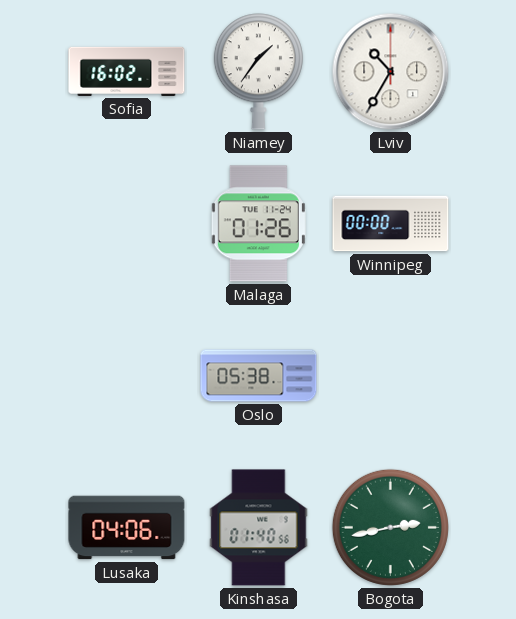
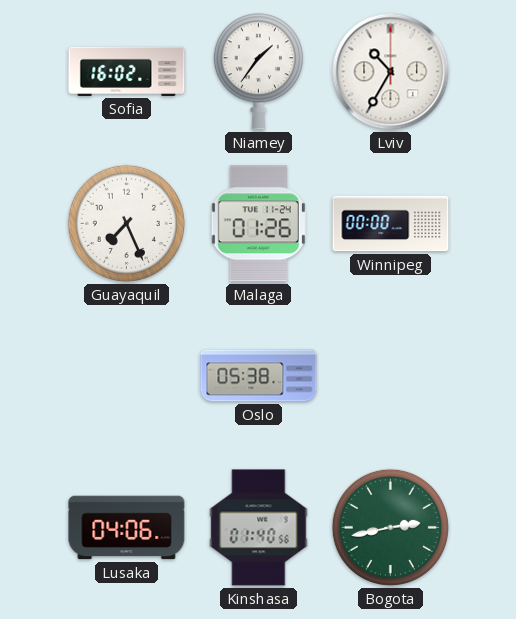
Guayaquil: none -> 7:26
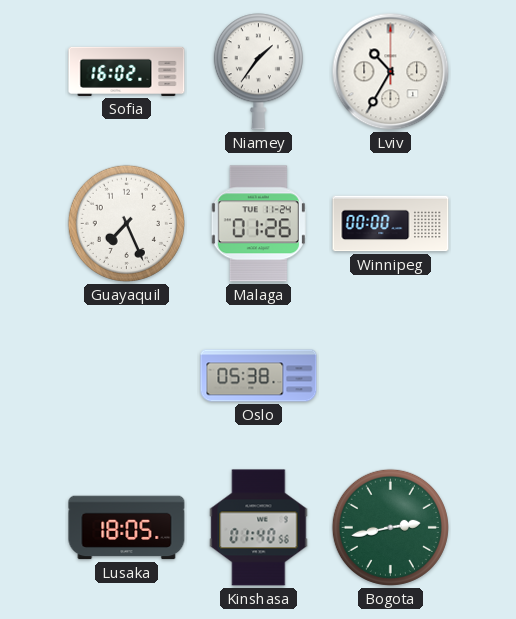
Lusaka: 04:06 -> 18:05
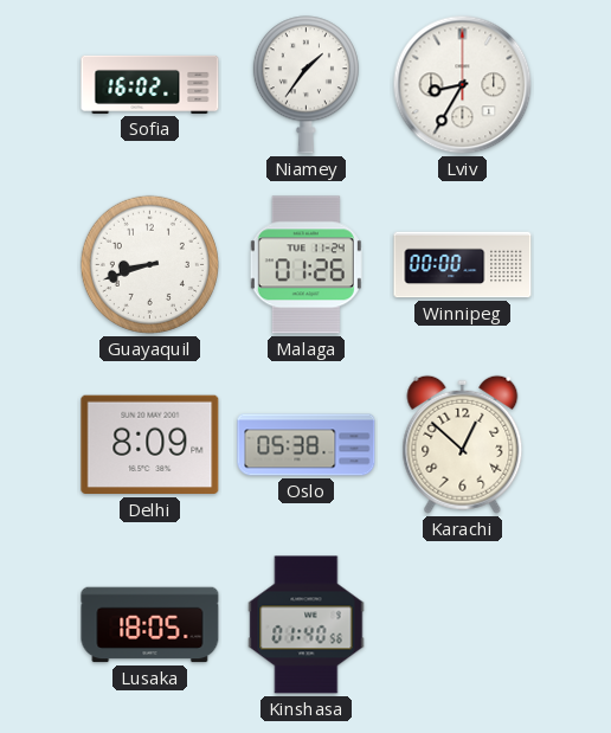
Lviv: 10:35 -> 8:35
Guayaquil: 7:26 -> 8:42
Delhi: none -> 8:09
Karachi: none -> 12:52
Bogota: 2:43 -> none
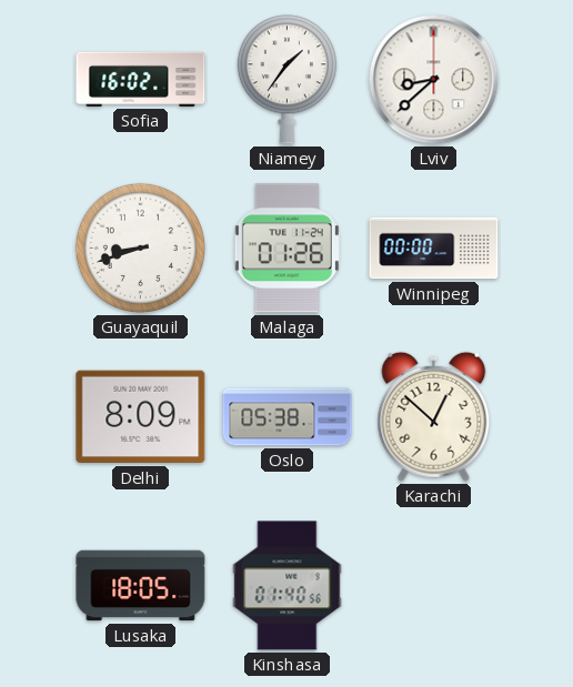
Lviv: 8:35 -> 8:38
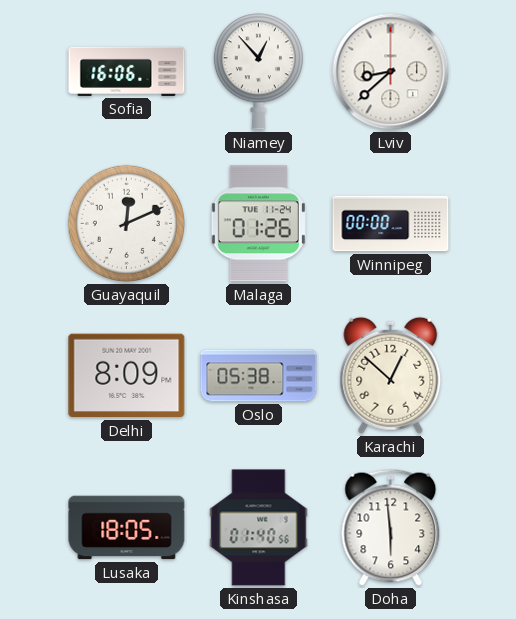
Sofia: 16:02 -> 16:06
Niamey: 1:36 -> 12:53
Guayaquil: 8:42 -> 12:11
Doha: none -> 5:59
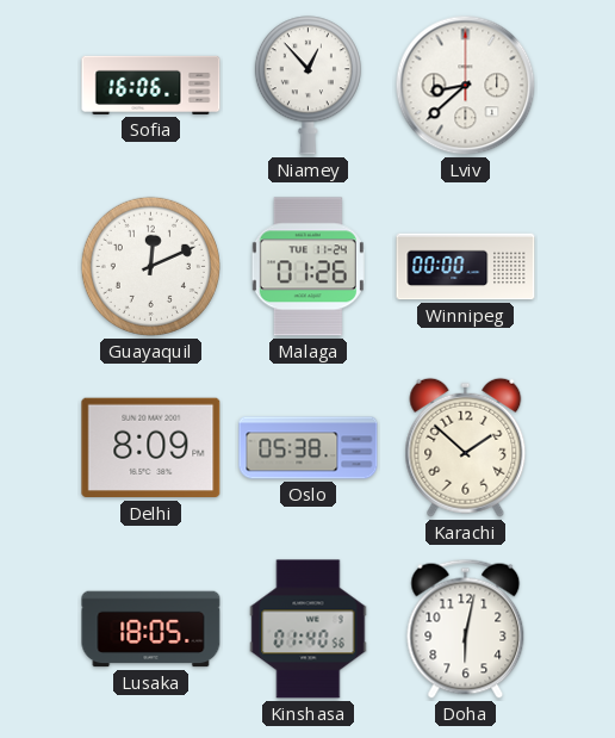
Karachi: 12:52 -> 1:52
Doha: 5:59 -> 6:02
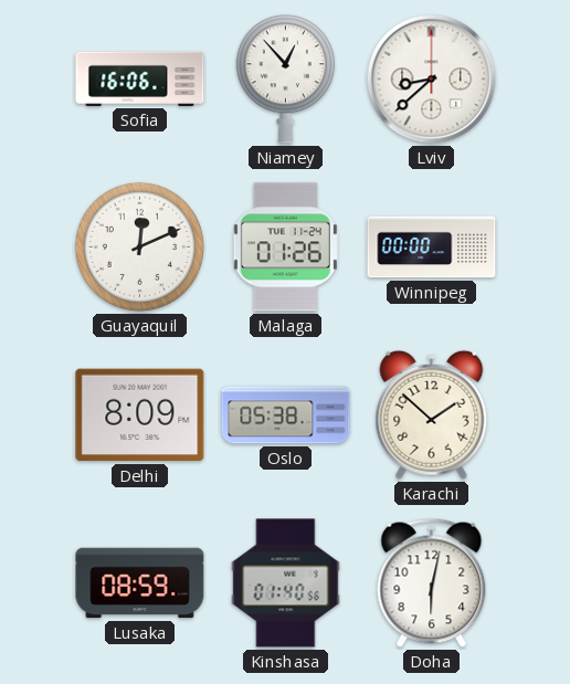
Lusaka: 18:05 -> 08:59
